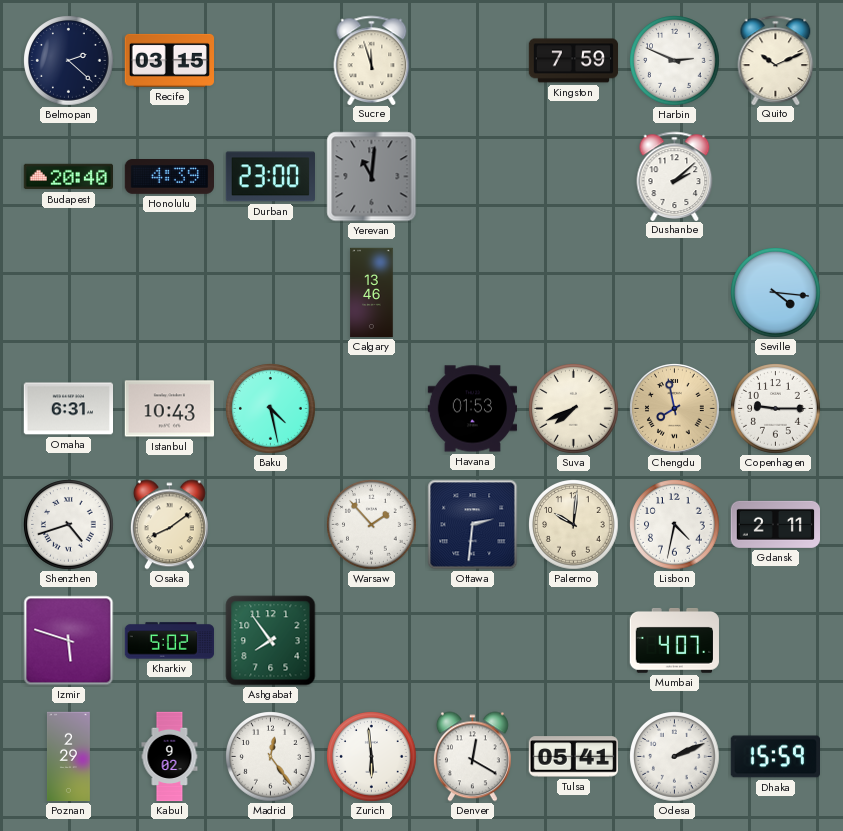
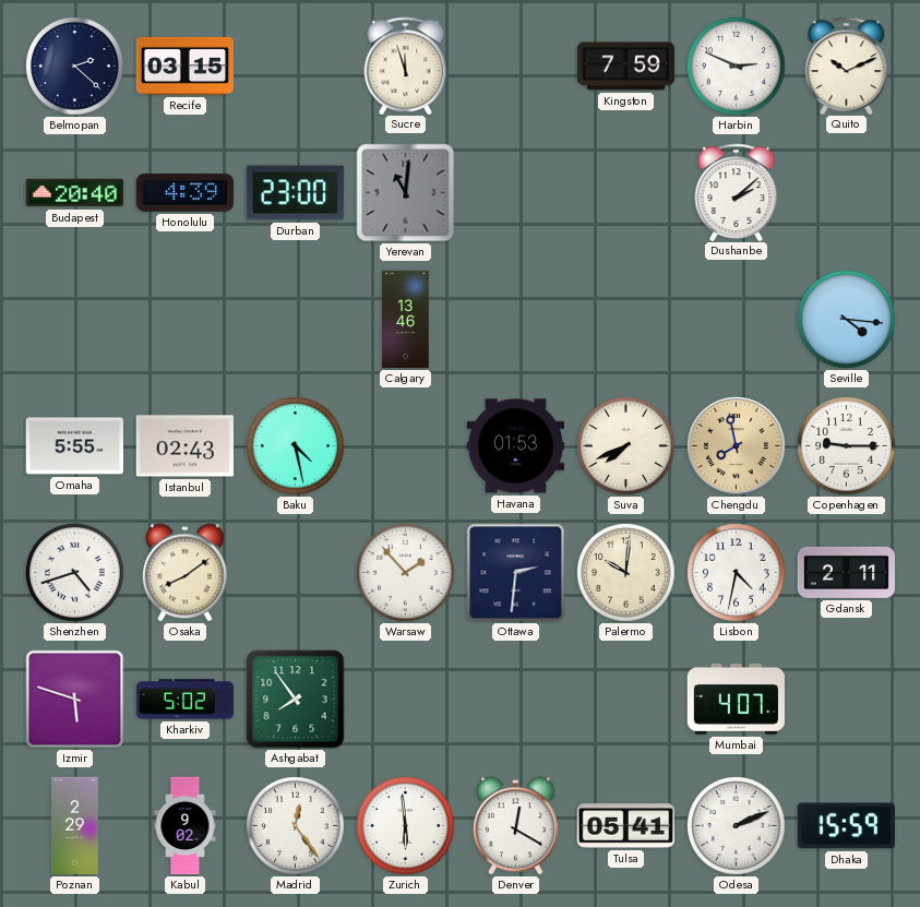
Omaha: 6:31 -> 5:55
Istanbul: 10:43 -> 02:43
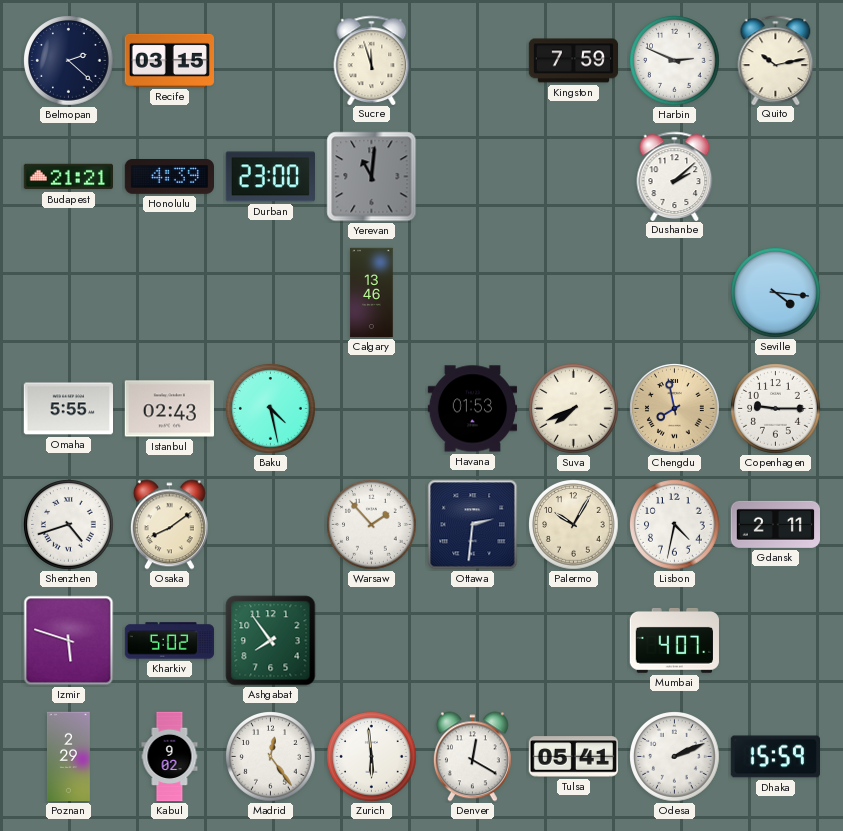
Quito: 10:11 -> 10:13
Budapest: 20:40 -> 21:21
Palermo: 10:01 -> 10:05
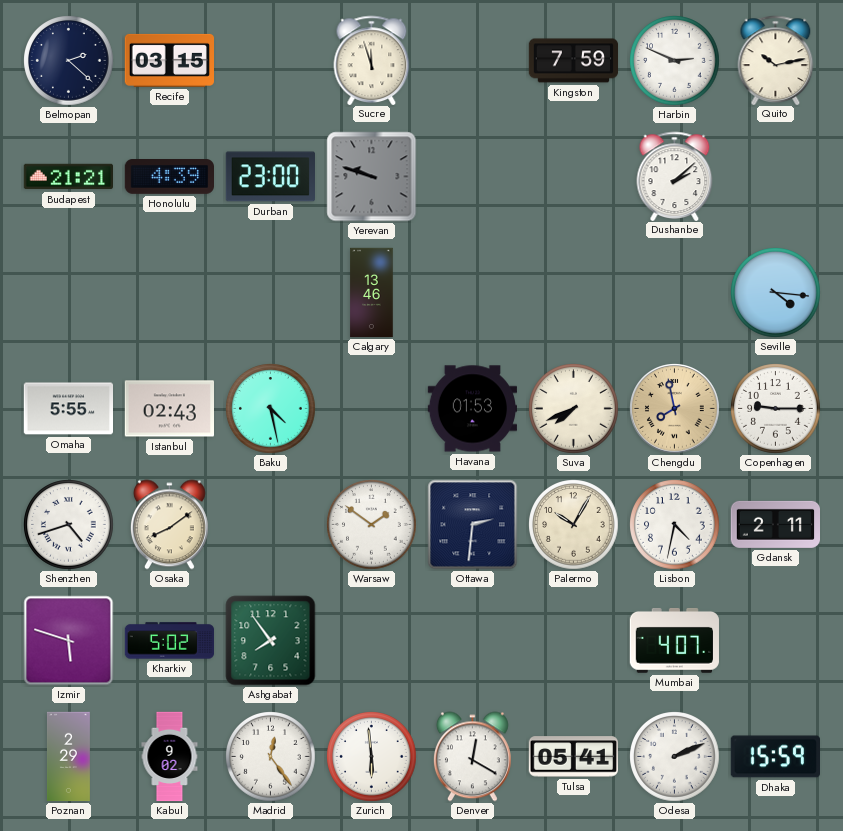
Yerevan: 11:01 -> 9:48
Warsaw: 1:53 -> 1:51
